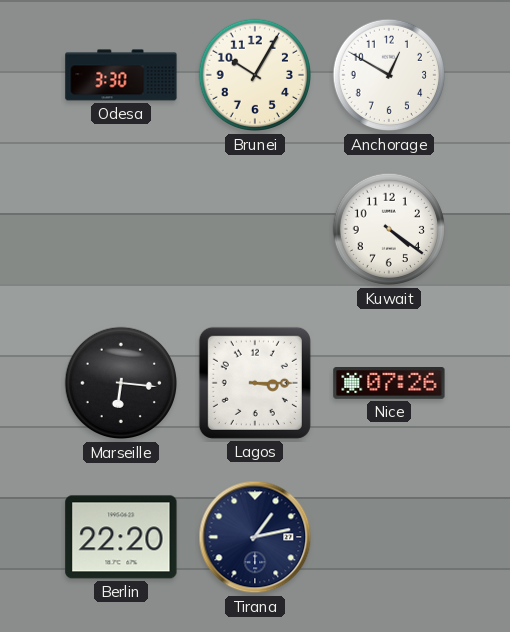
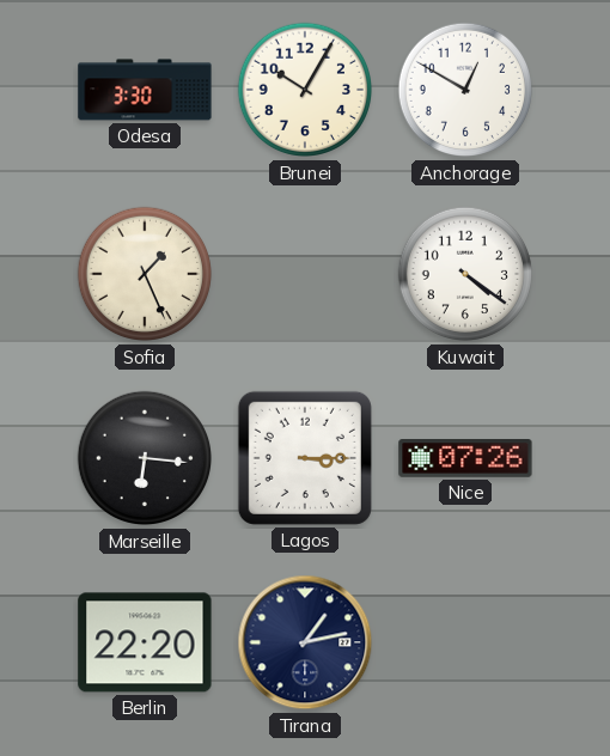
Sofia: none -> 1:26
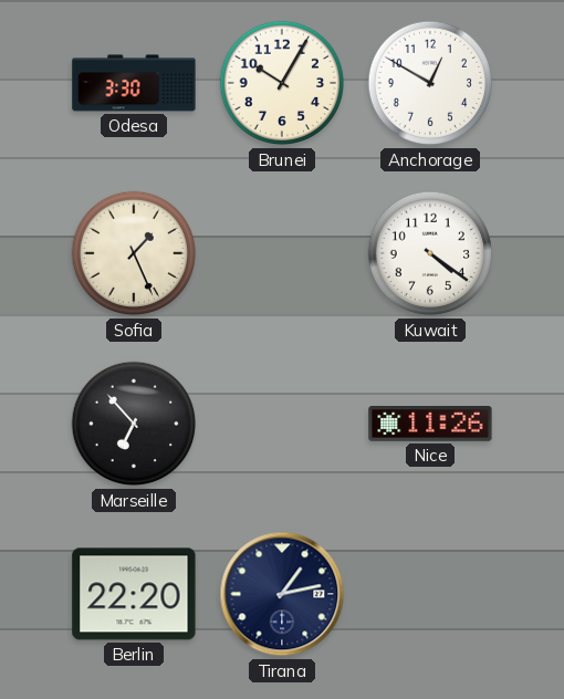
Marseille: 6:16 -> 6:53
Lagos: 3:15 -> none
Nice: 07:26 -> 11:26
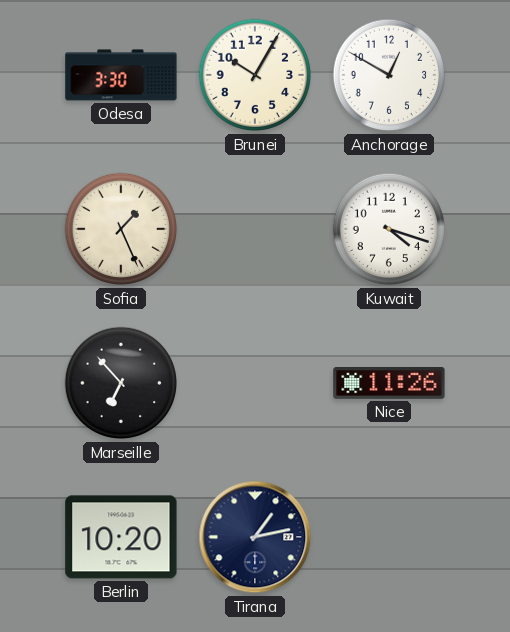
Kuwait: 4:21 -> 4:18
Berlin: 22:20 -> 10:20
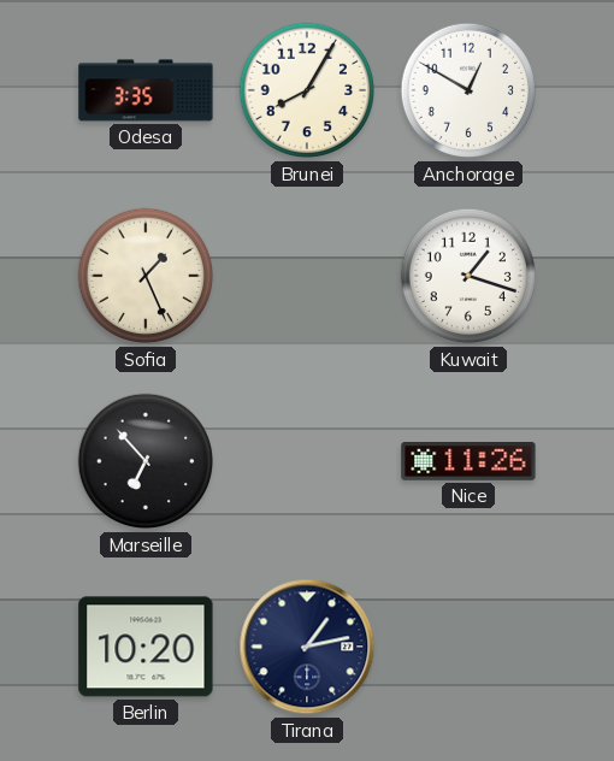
Odesa: 3:30 -> 3:35
Brunei: 10:05 -> 8:05
Kuwait: 4:18 -> 1:18
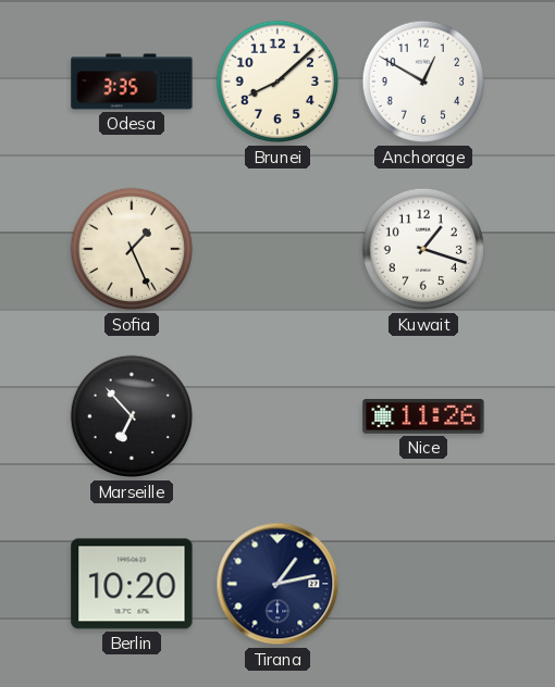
Brunei: 8:05 -> 8:08
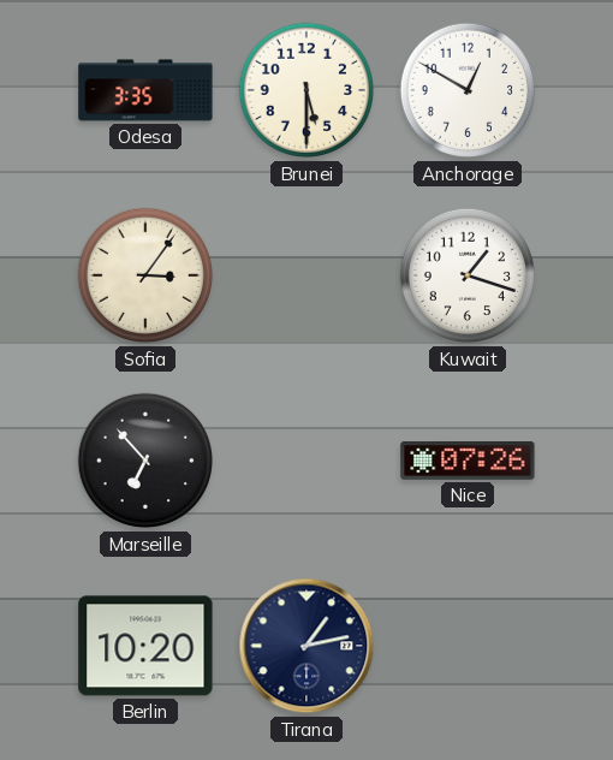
Brunei: 8:08 -> 5:30
Sofia: 1:26 -> 3:06
Nice: 11:26 -> 07:26
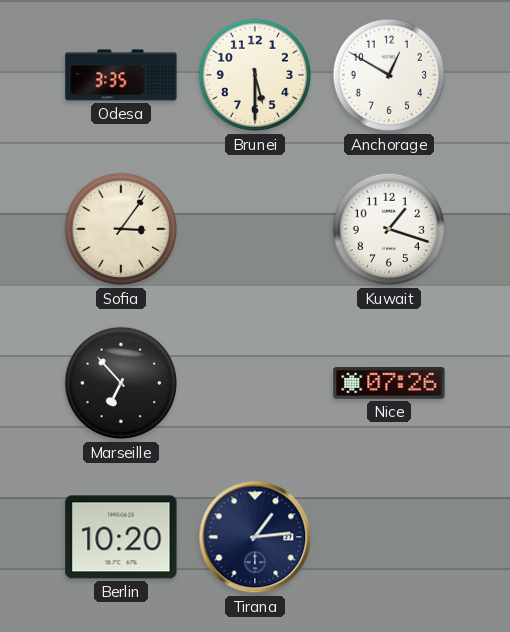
Tirana: 1:13 -> 1:14
